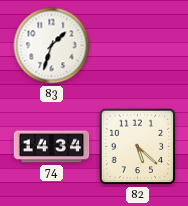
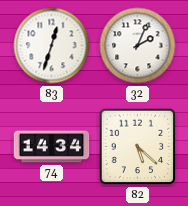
83: 1:33 -> 12:33
32: none -> 2:04
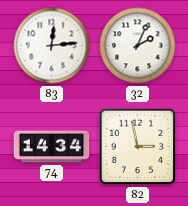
83: 12:33 -> 12:14
82: 5:22 -> 2:58
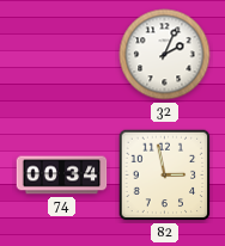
83: 12:14 -> none
74: 14:34 -> 00:34
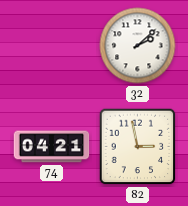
32: 2:04 -> 2:08
74: 00:34 -> 04:21
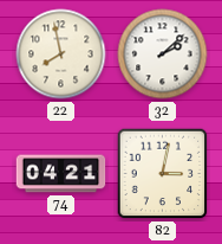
22: none -> 7:58
82: 2:58 -> 3:02
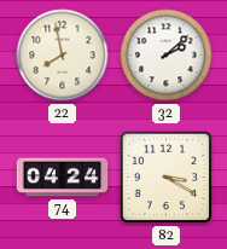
74: 04:21 -> 04:24
82: 3:02 -> 3:20
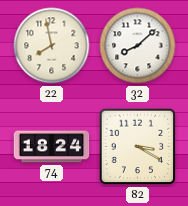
32: 2:08 -> 8:08
74: 04:24 -> 18:24
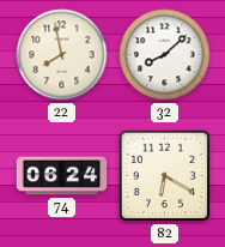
74: 18:24 -> 06:24
82: 3:20 -> 6:20
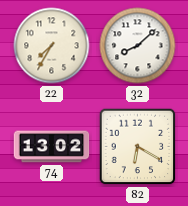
22: 7:58 -> 7:35
74: 06:24 -> 13:02
